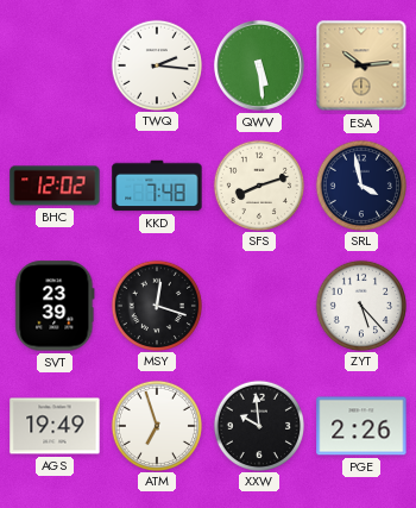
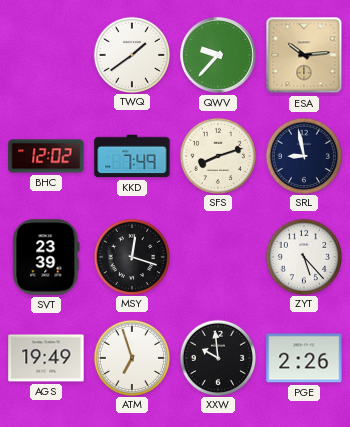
TWQ: 2:16 -> 1:39
QWV: 5:29 -> 9:37
KKD: 7:48 -> 7:49
SRL: 3:58 -> 8:58
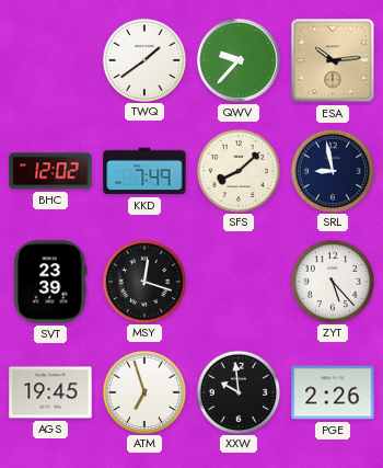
SFS: 8:12 -> 8:08
AGS: 19:49 -> 19:45
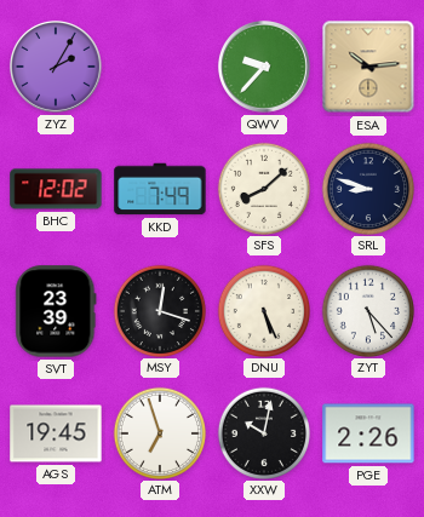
ZYZ: none -> 2:05
TWQ: 1:39 -> none
SRL: 8:58 -> 8:48
DNU: none -> 5:26
XXW: 9:59 -> 10:02
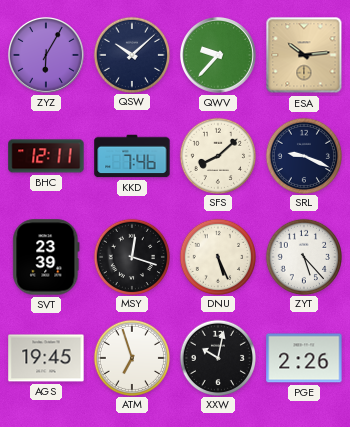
ZYZ: 2:05 -> 6:05
QSW: none -> 10:08
BHC: 12:02 -> 12:11
KKD: 7:49 -> 7:46
SRL: 8:48 -> 9:19
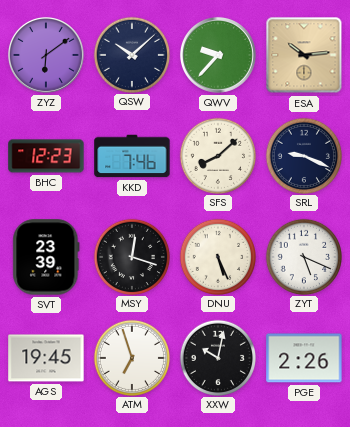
ZYZ: 6:05 -> 6:09
BHC: 12:11 -> 12:23
ZYT: 5:23 -> 5:19
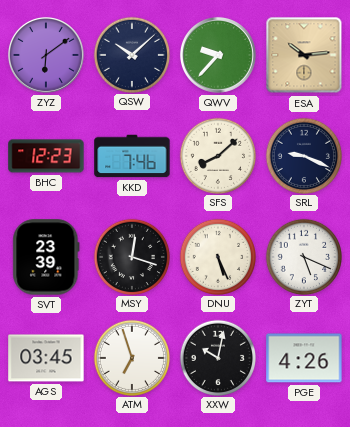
AGS: 19:45 -> 03:45
PGE: 2:26 -> 4:26
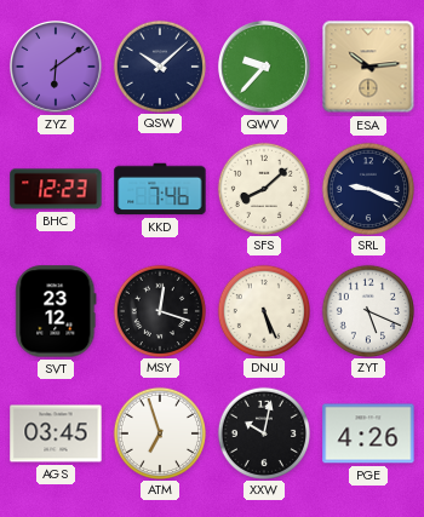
SVT: 23:39 -> 23:12
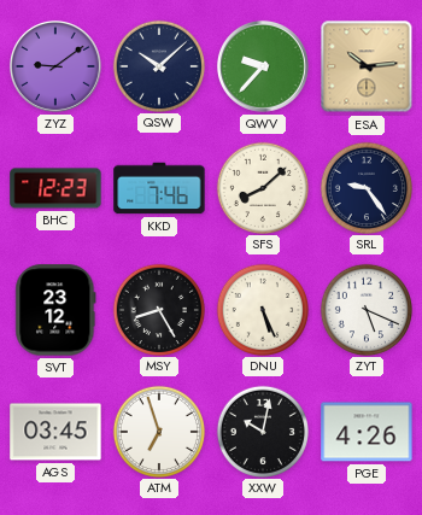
ZYZ: 6:09 -> 9:09
SRL: 9:19 -> 9:24
MSY: 12:18 -> 8:25
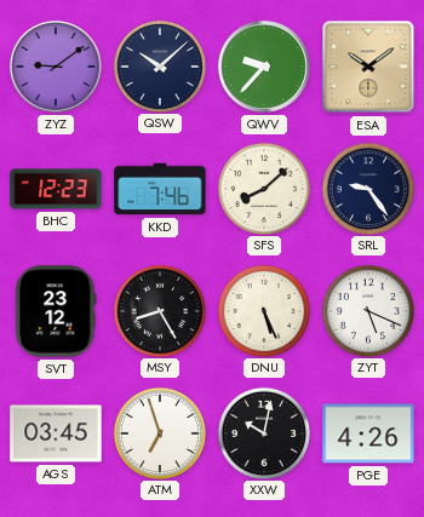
ESA: 10:14 -> 10:09
